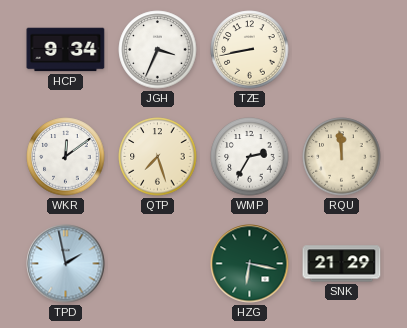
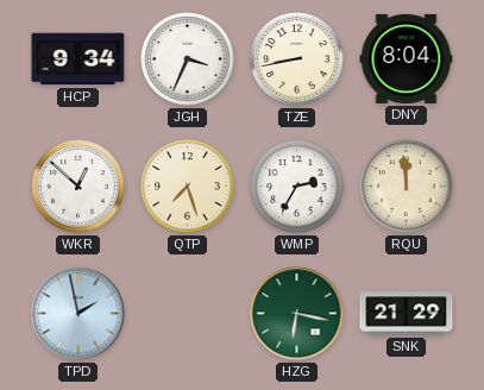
DNY: none -> 8:04
WKR: 12:09 -> 12:52
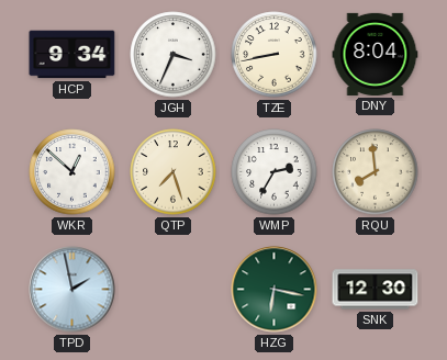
RQU: 11:59 -> 7:59
SNK: 21:29 -> 12:30
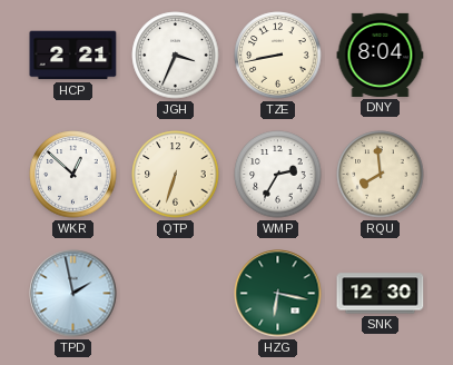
HCP: 9:34 -> 2:21
QTP: 7:27 -> 6:33
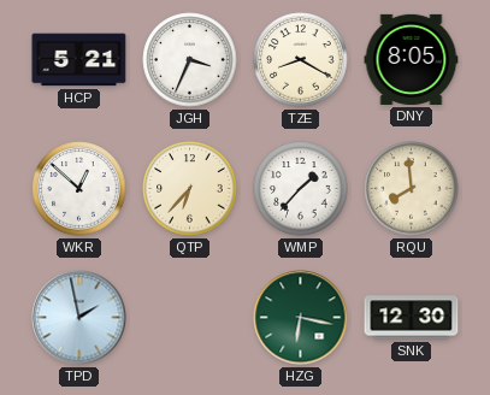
HCP: 2:21 -> 5:21
TZE: 8:43 -> 8:20
DNY: 8:04 -> 8:05
QTP: 6:33 -> 6:37
WMP: 2:35 -> 1:37
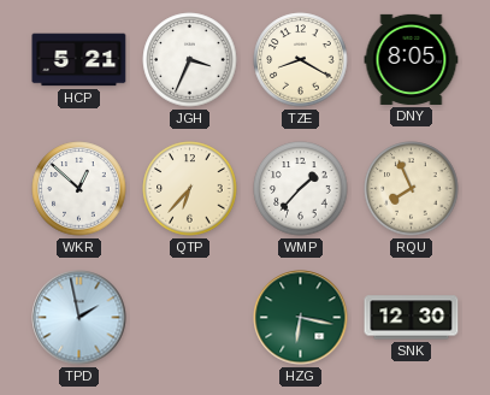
RQU: 7:59 -> 7:56
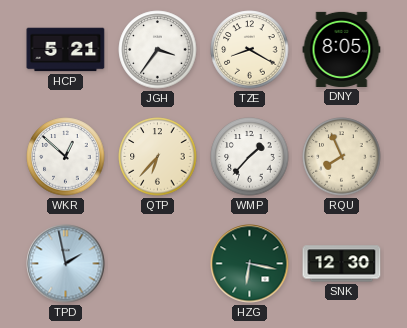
JGH: 3:34 -> 3:36
